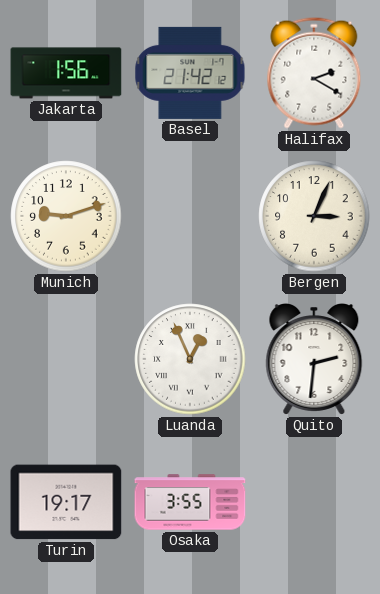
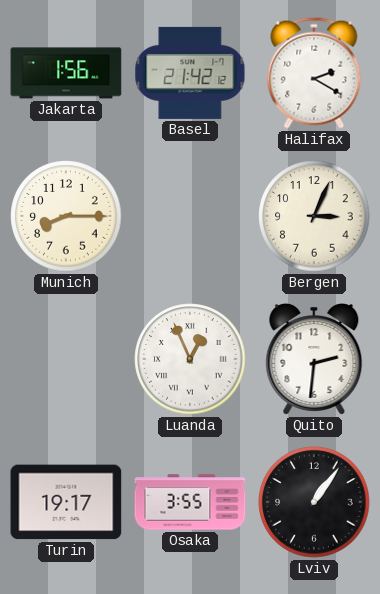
Munich: 9:12 -> 8:15
Lviv: none -> 1:06
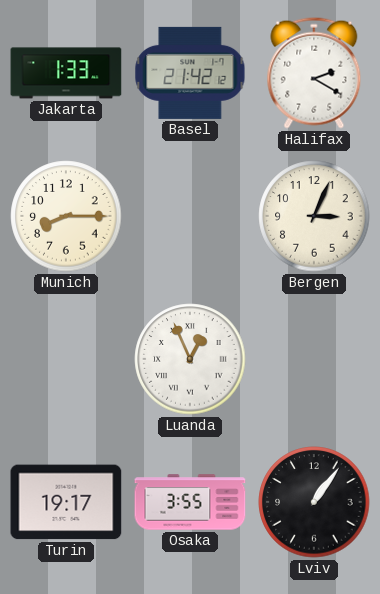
Jakarta: 1:56 -> 1:33
Quito: 2:31 -> none
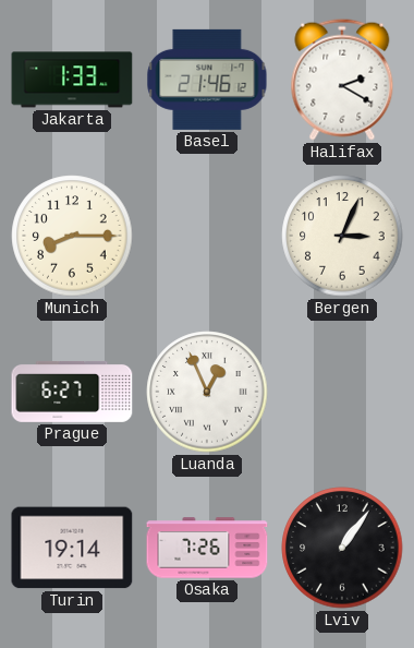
Basel: 21:42 -> 21:46
Prague: none -> 6:27
Turin: 19:17 -> 19:14
Osaka: 3:55 -> 7:26
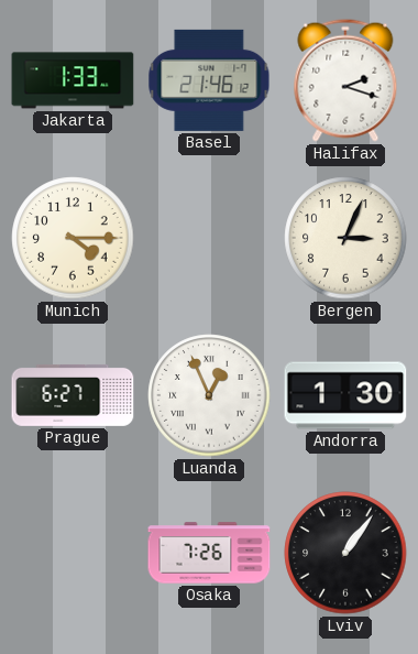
Halifax: 2:20 -> 2:18
Munich: 8:15 -> 4:15
Andorra: none -> 1:30
Turin: 19:14 -> none
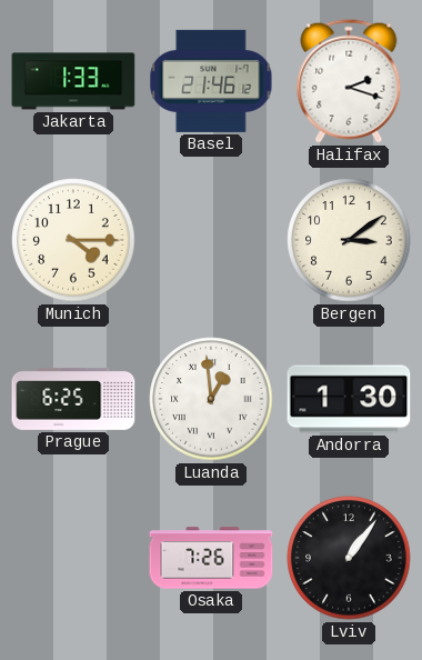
Bergen: 3:04 -> 3:09
Prague: 6:27 -> 6:25
Luanda: 12:56 -> 12:59
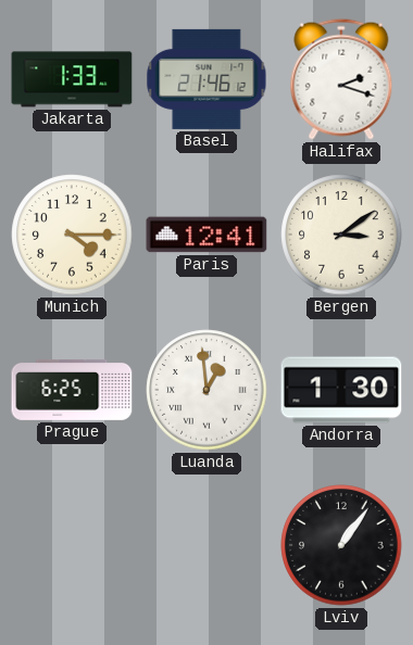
Paris: none -> 12:41
Osaka: 7:26 -> none
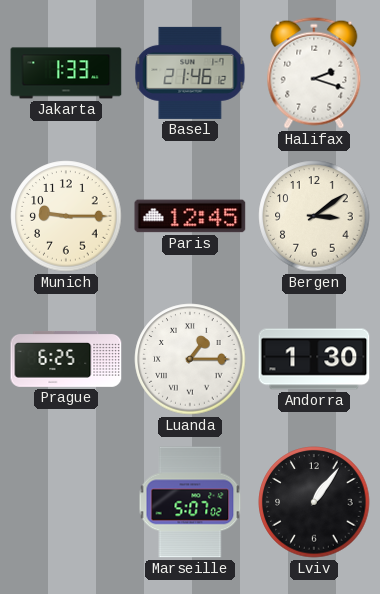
Munich: 4:15 -> 9:15
Paris: 12:41 -> 12:45
Luanda: 12:59 -> 1:15
Marseille: none -> 5:07
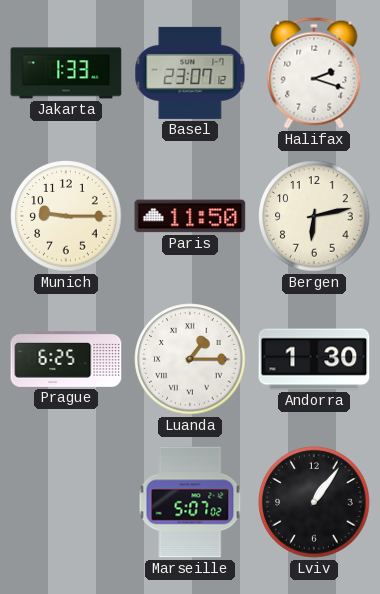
Basel: 21:46 -> 23:07
Paris: 12:45 -> 11:50
Bergen: 3:09 -> 6:13
